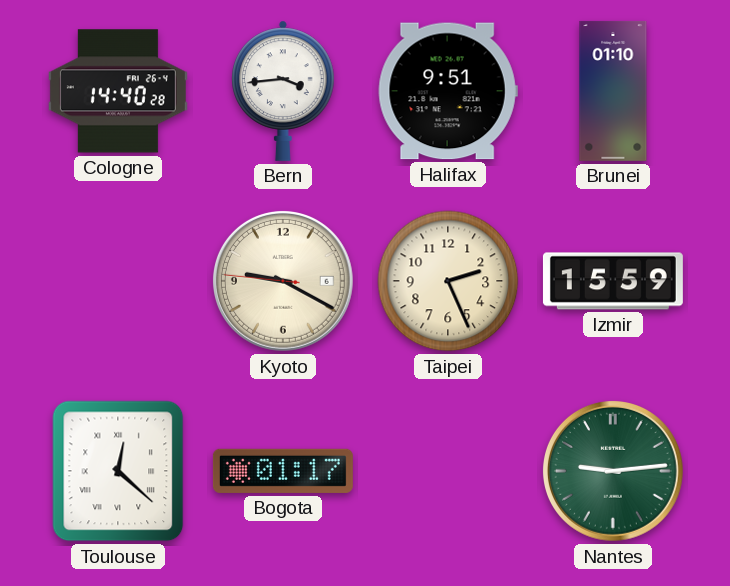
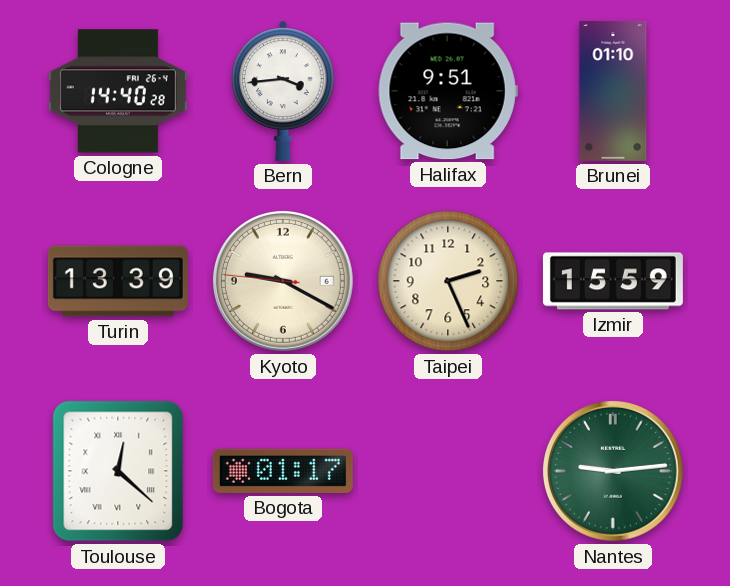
Turin: none -> 13:39
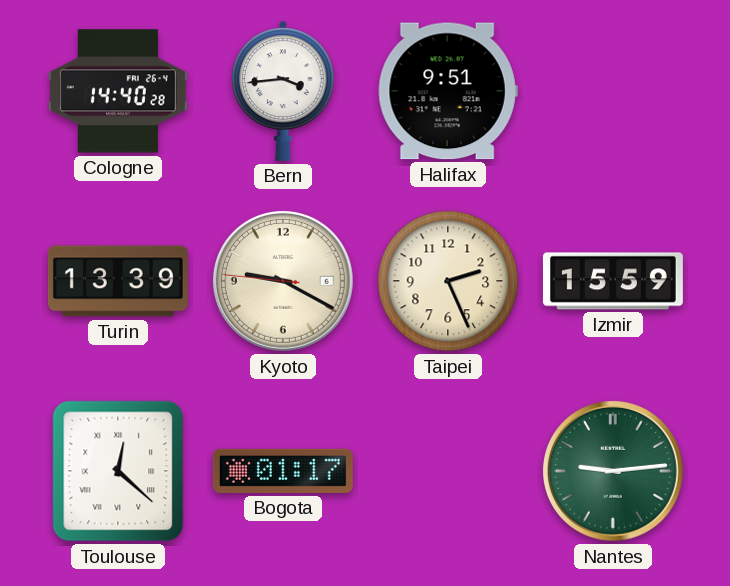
Brunei: 01:10 -> none
